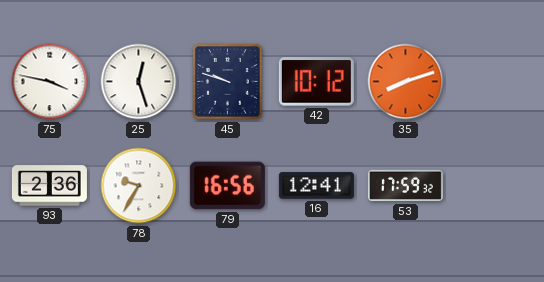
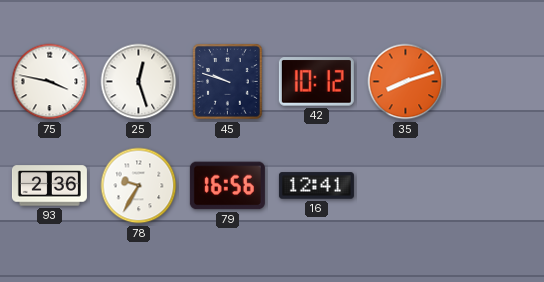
53: 17:59 -> none
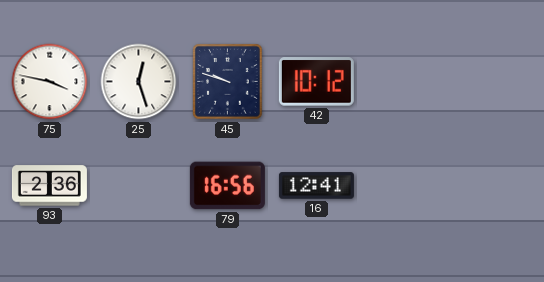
35: 8:12 -> none
78: 9:35 -> none
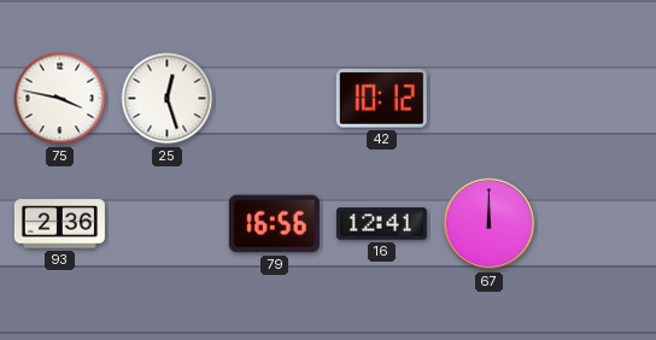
45: 9:48 -> none
67: none -> 12:00
